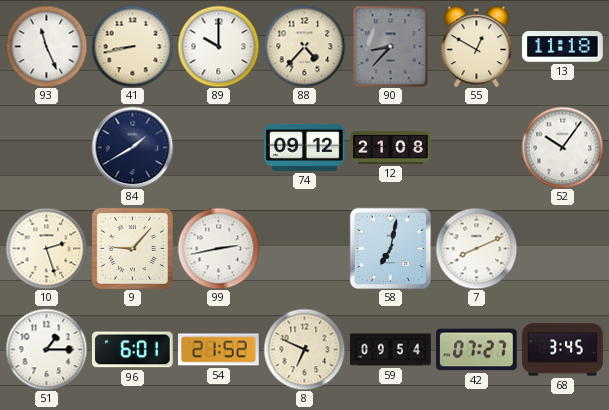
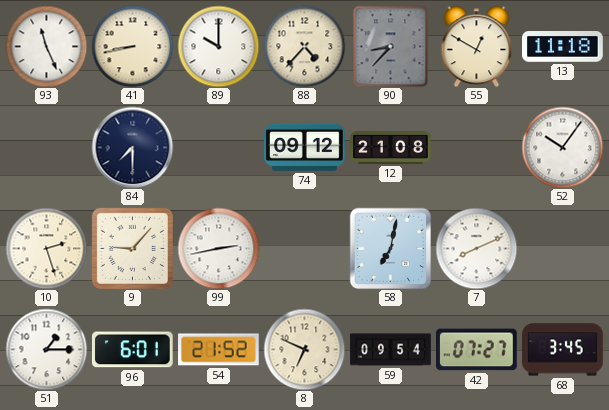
84: 1:40 -> 7:30
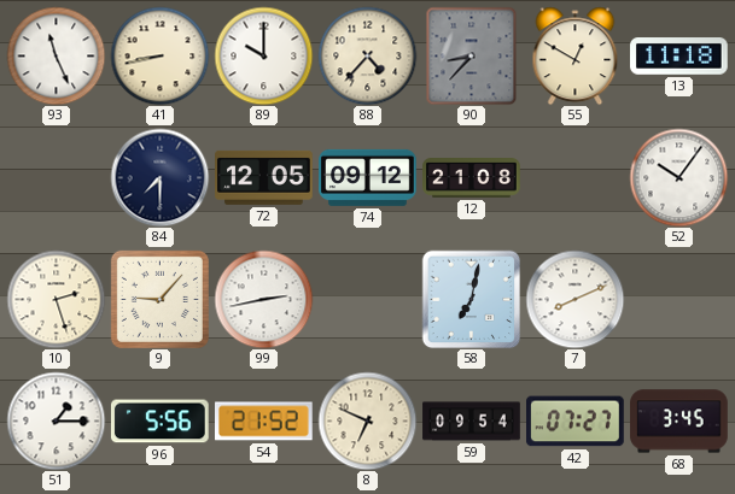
72: none -> 12:05
96: 6:01 -> 5:56
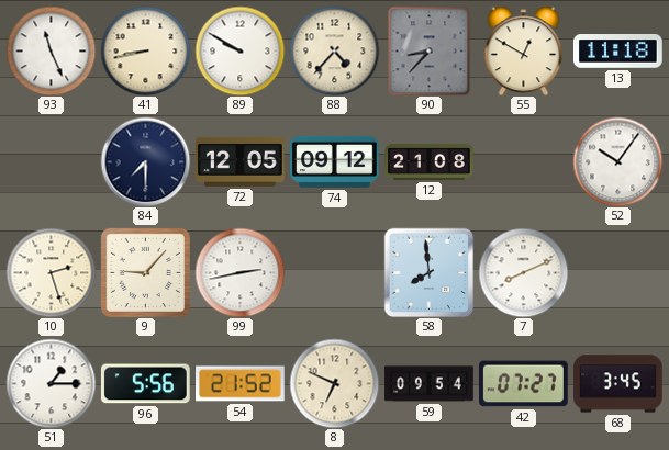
89: 10:00 -> 9:50
58: 7:02 -> 7:59
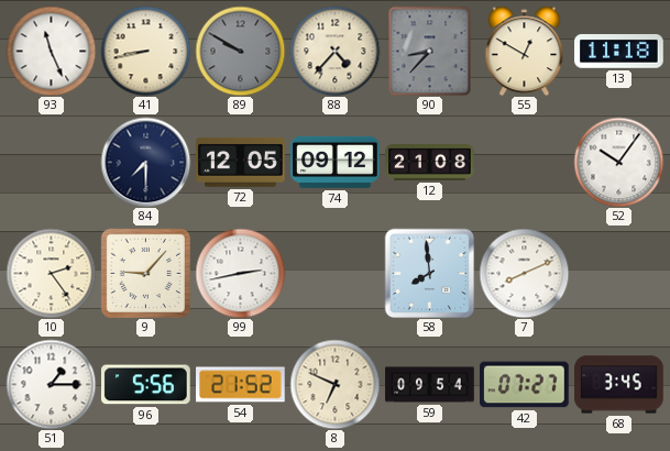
89 dial: white -> grey
10: 2:27 -> 2:24
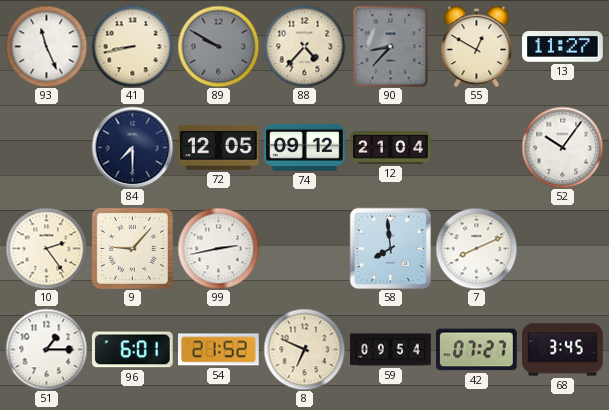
13: 11:18 -> 11:27
12: 21:08 -> 21:04
96: 5:56 -> 6:01
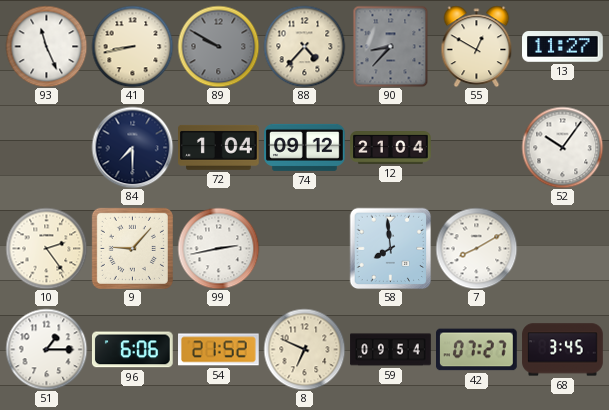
72: 12:05 -> 1:04
7: 8:11 -> 8:10
96: 6:01 -> 6:06
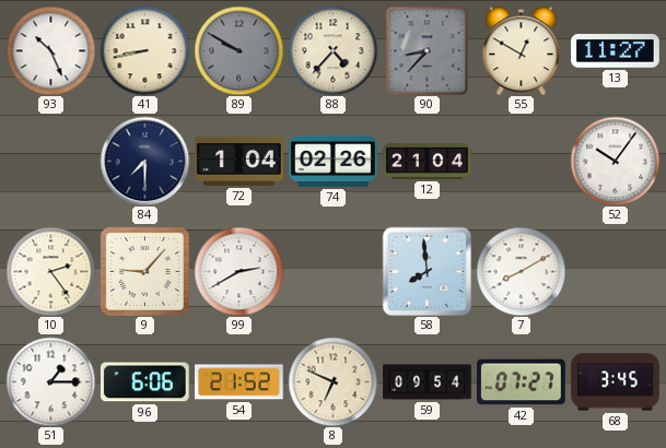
93: 11:26 -> 10:26
74: 09:12 -> 02:26
99: 2:43 -> 2:40
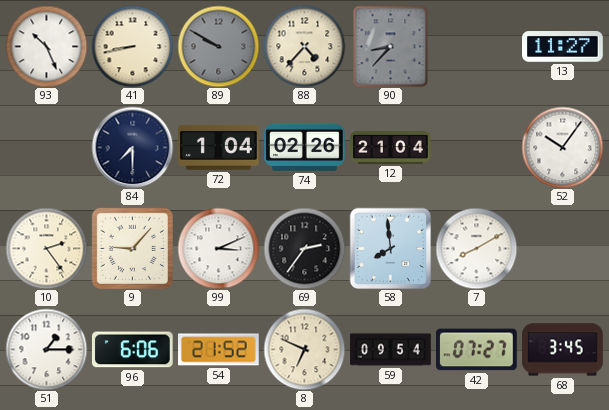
55: 12:50 -> none
99: 2:40 -> 3:11
69: none -> 2:36
